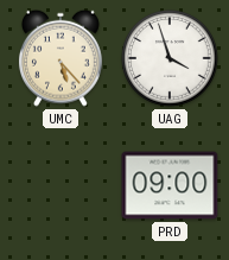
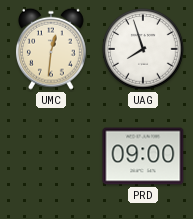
UMC: 5:23 -> 12:31
UAG: 3:57 -> 7:57
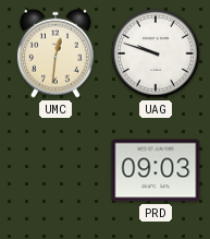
UAG: 7:57 -> 9:48
PRD: 09:00 -> 09:03
